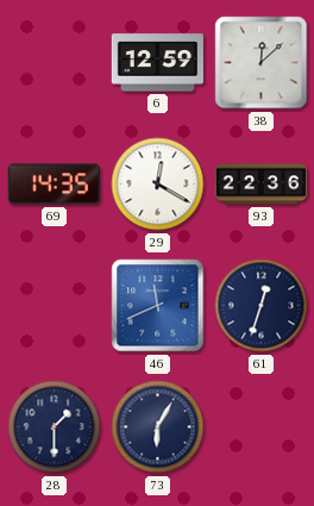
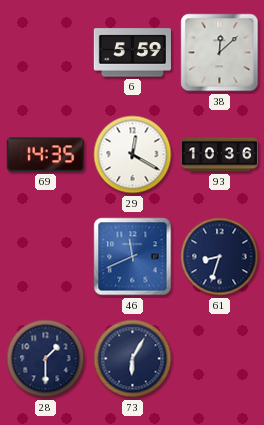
6: 12:59 -> 5:59
93: 22:36 -> 10:36
61: 12:33 -> 8:33
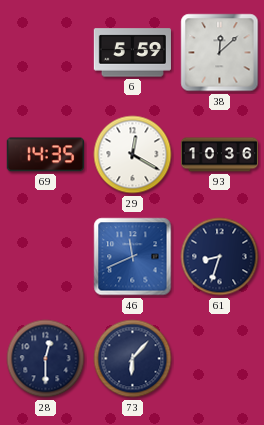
28: 1:30 -> 12:30
73: 6:05 -> 6:07
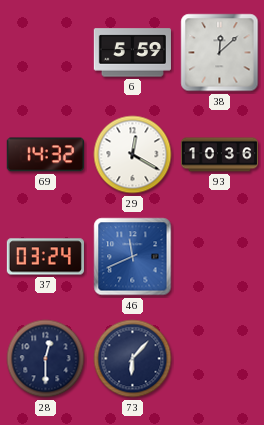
69: 14:35 -> 14:32
37: none -> 03:24
61: 8:33 -> none
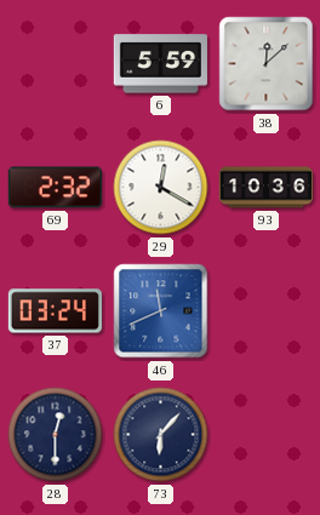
69: 14:32 -> 2:32
